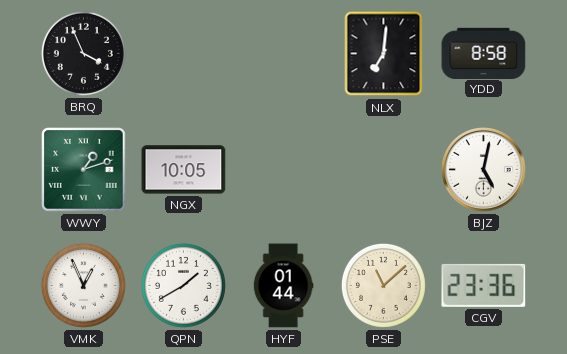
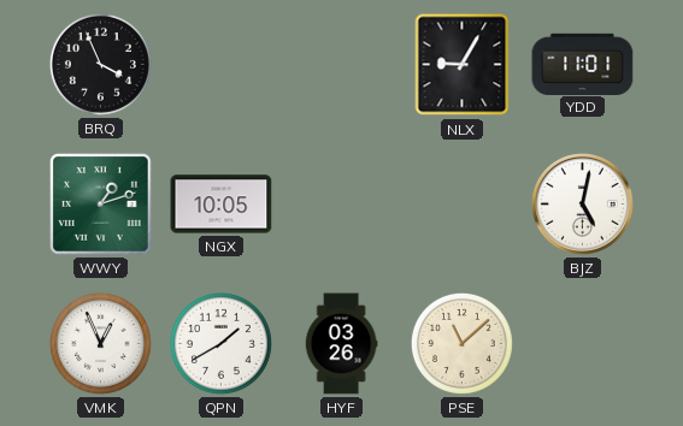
NLX: 7:01 -> 9:05
YDD: 8:58 -> 11:01
HYF: 01:44 -> 03:26
CGV: 23:36 -> none
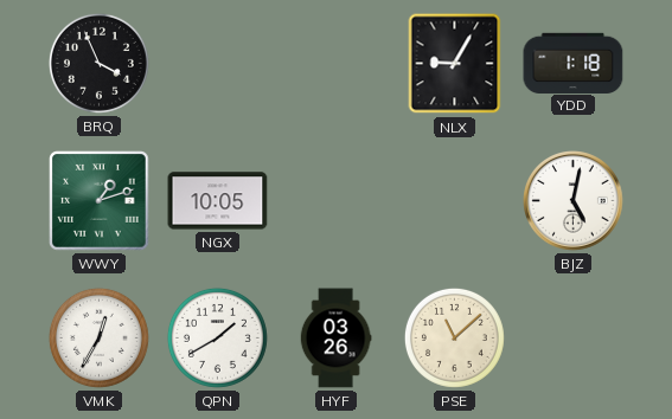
YDD: 11:01 -> 1:18
VMK: 12:56 -> 12:35
